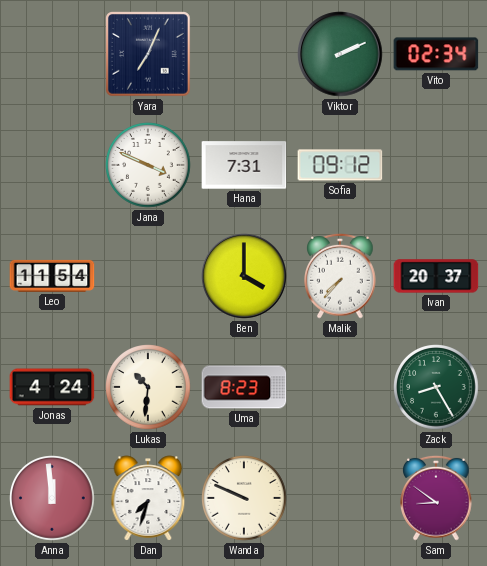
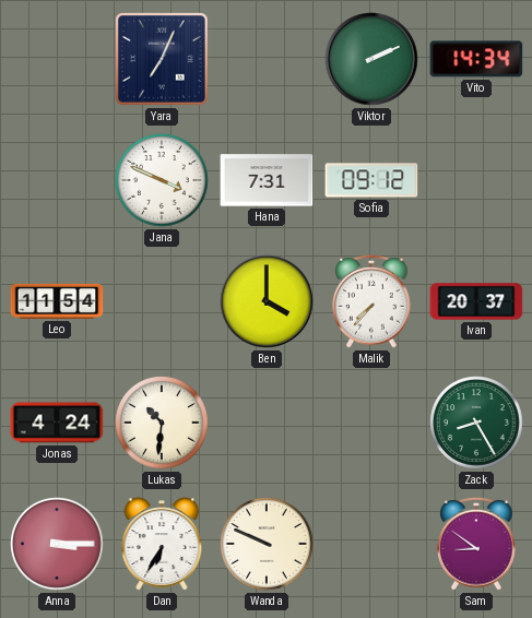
Vito: 02:34 -> 14:34
Uma: 8:23 -> none
Anna: 11:59 -> 3:15
Dan: 7:33 -> 6:35
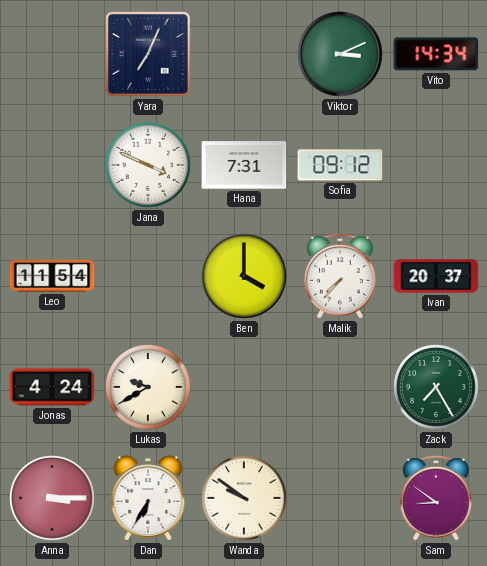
Viktor: 2:11 -> 3:11
Lukas: 10:31 -> 9:40
Zack: 8:25 -> 7:25
Wanda: 9:49 -> 9:51
